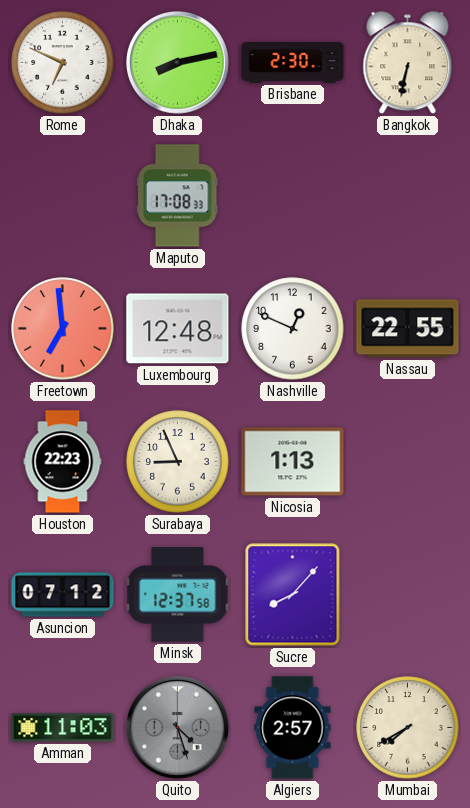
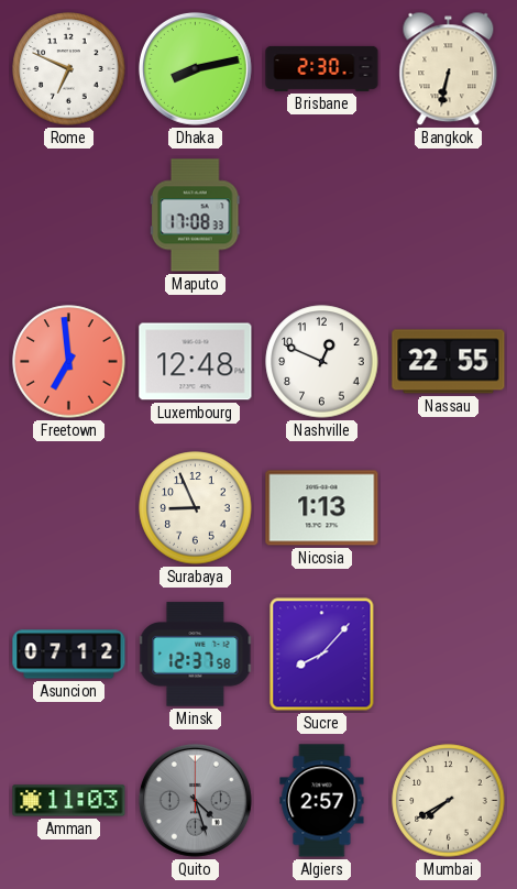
Houston: 22:23 -> none
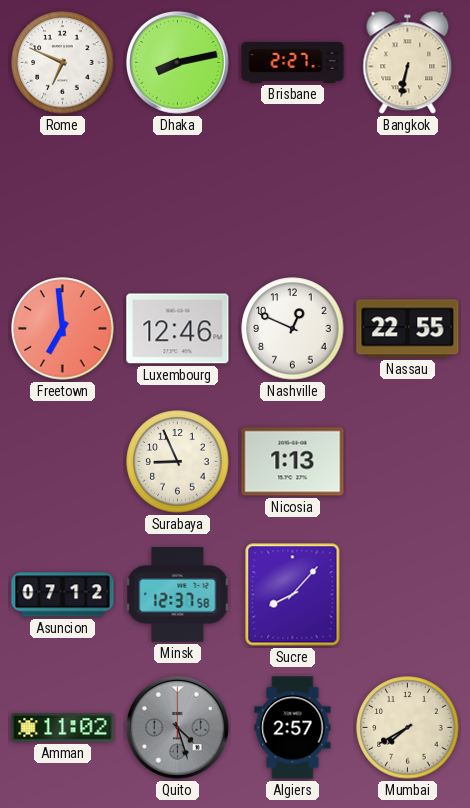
Brisbane: 2:30 -> 2:27
Maputo: 17:08 -> none
Luxembourg: 12:48 -> 12:46
Amman: 11:03 -> 11:02
